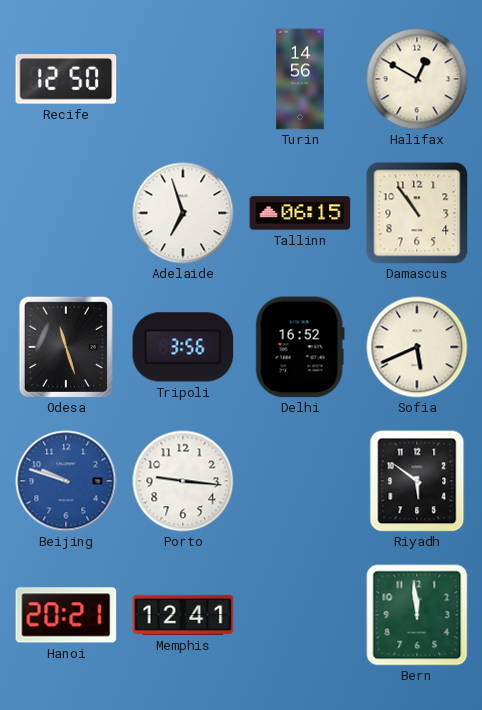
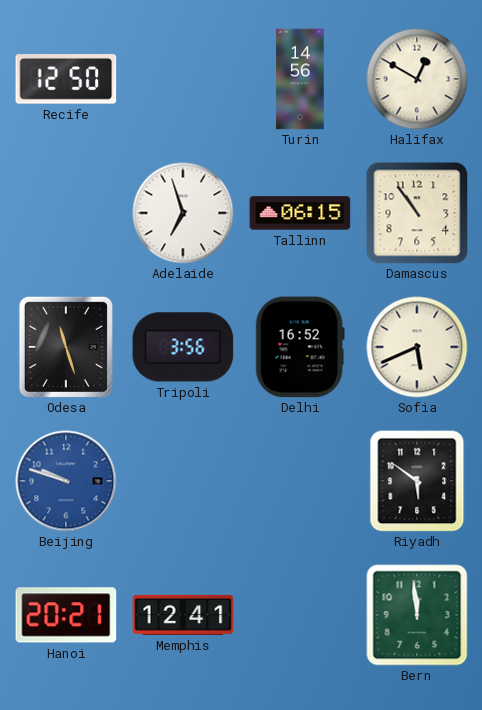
Porto: 9:16 -> none
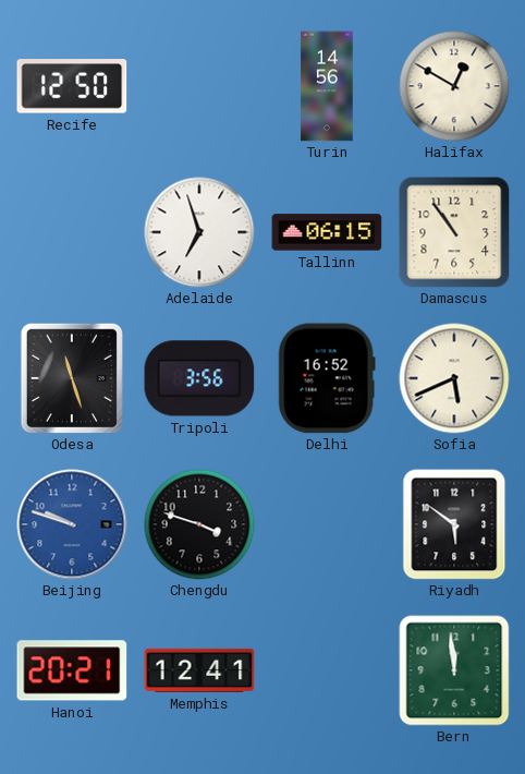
Chengdu: none -> 3:48
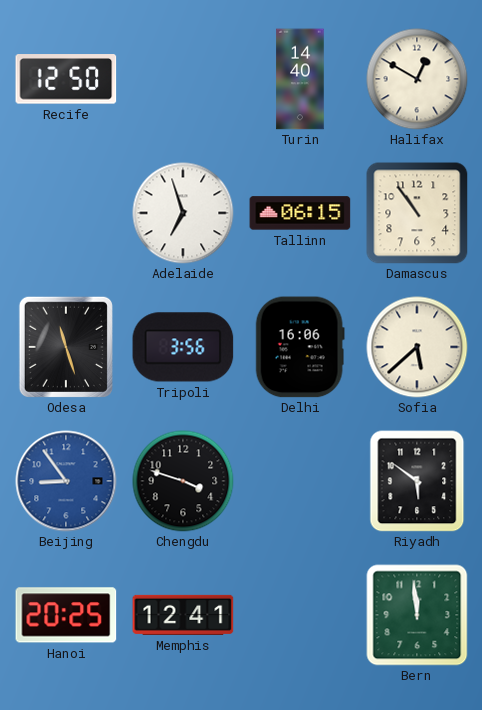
Turin: 14:56 -> 14:40
Delhi: 16:52 -> 16:06
Sofia: 5:41 -> 5:38
Beijing: 9:48 -> 8:54
Hanoi: 20:21 -> 20:25
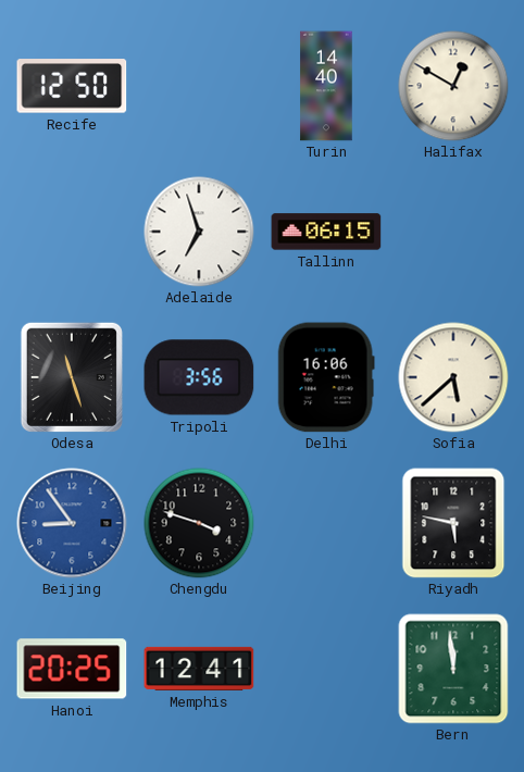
Damascus: 10:54 -> none
Riyadh: 5:51 -> 5:47
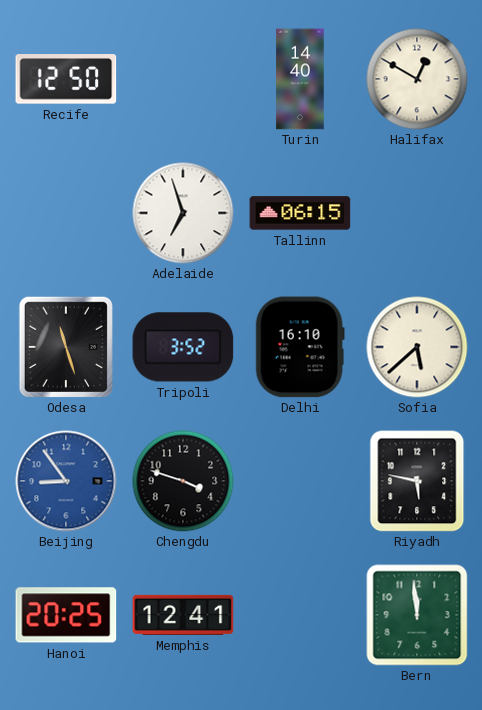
Tripoli: 3:56 -> 3:52
Delhi: 16:06 -> 16:10
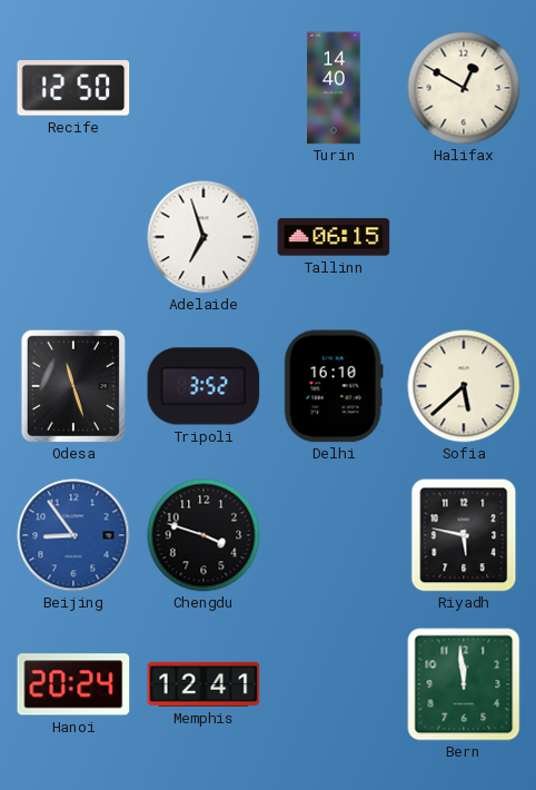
Hanoi: 20:25 -> 20:24
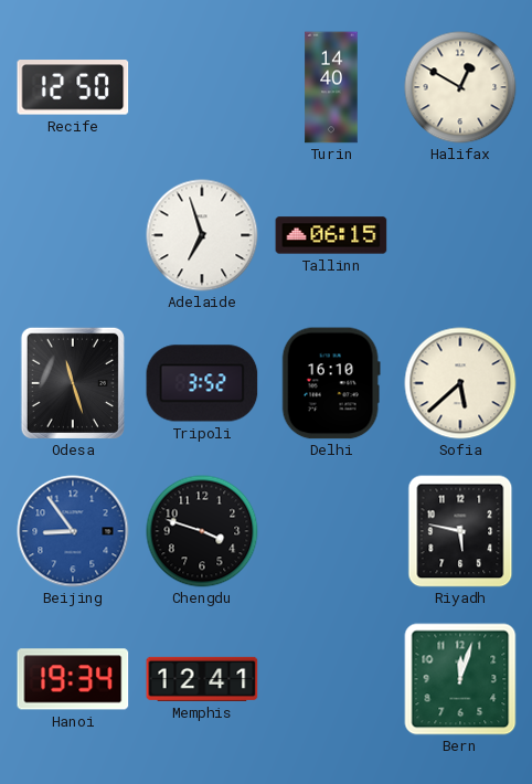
Hanoi: 20:24 -> 19:34
Bern: 11:59 -> 12:03
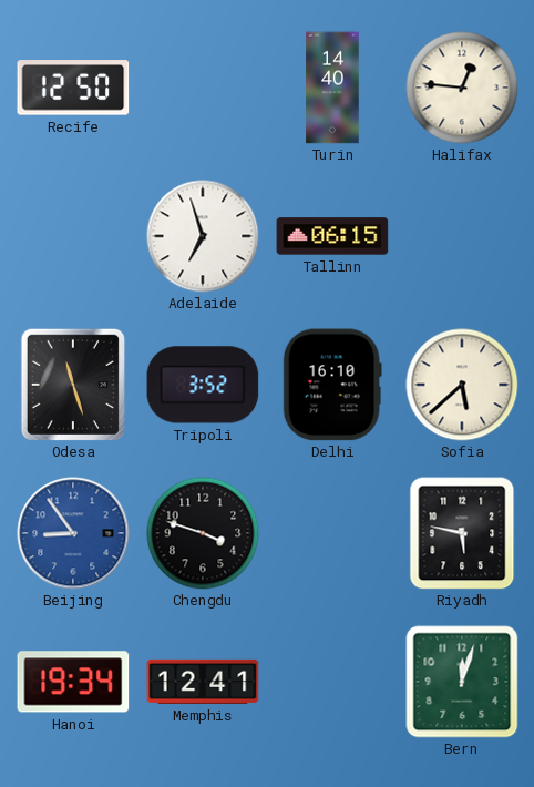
Halifax: 12:50 -> 12:46
